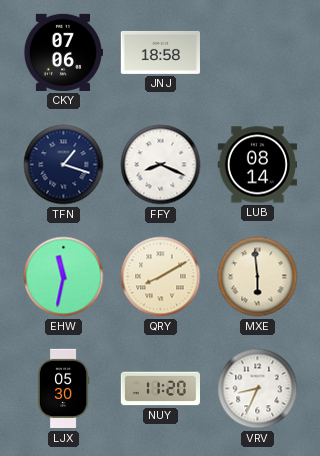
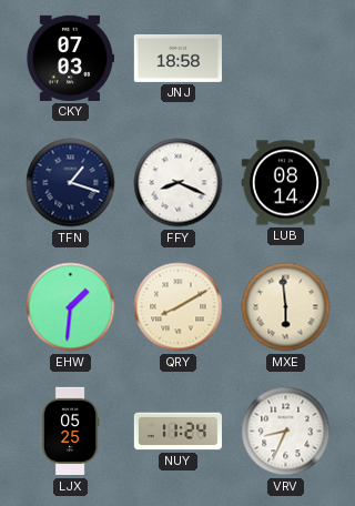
CKY: 07:06 -> 07:03
EHW: 11:32 -> 1:31
LJX: 05:30 -> 05:25
NUY: 11:20 -> 11:24
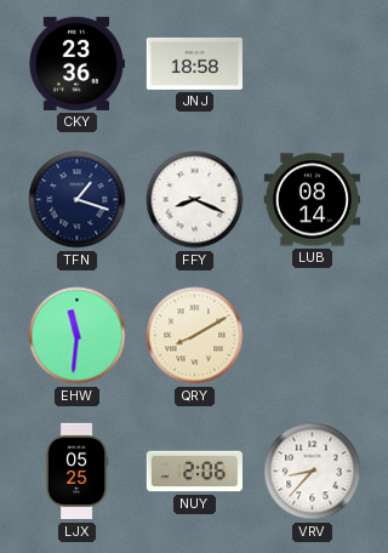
CKY: 07:03 -> 23:36
EHW: 1:31 -> 11:31
MXE: 5:59 -> none
NUY: 11:24 -> 2:06
VRV: 8:34 -> 8:37
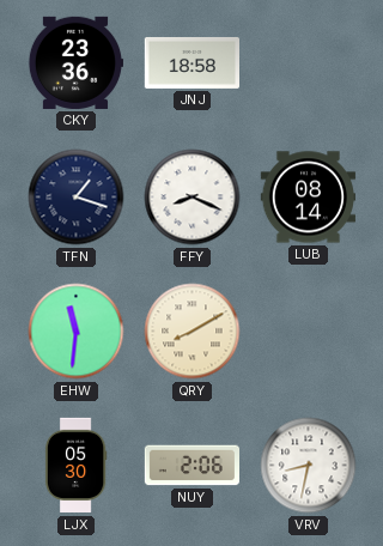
LJX: 05:25 -> 05:30
VRV: 8:37 -> 8:32
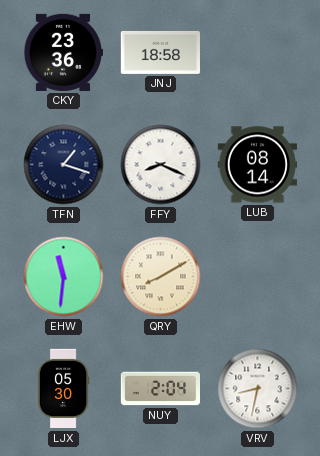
NUY: 2:06 -> 2:04
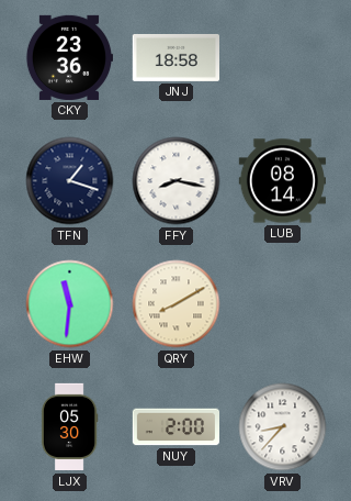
FFY: 8:19 -> 8:17
NUY: 2:04 -> 2:00
VRV: 8:32 -> 8:37
